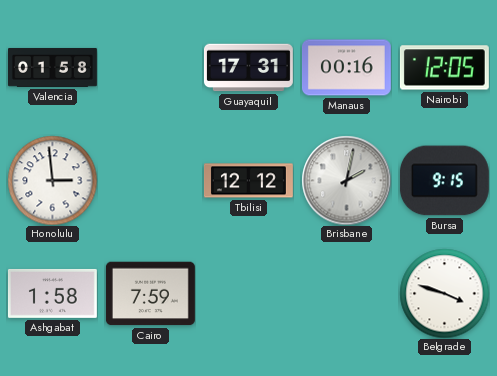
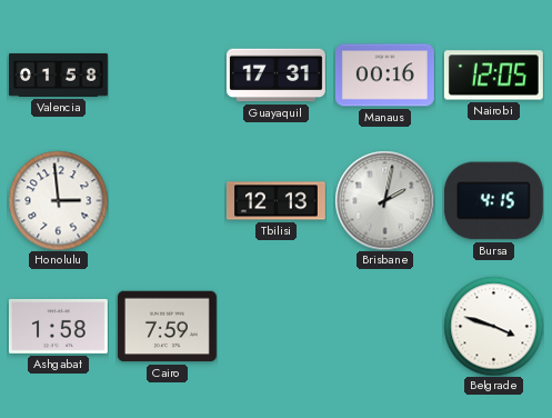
Tbilisi: 12:12 -> 12:13
Bursa: 9:15 -> 4:15
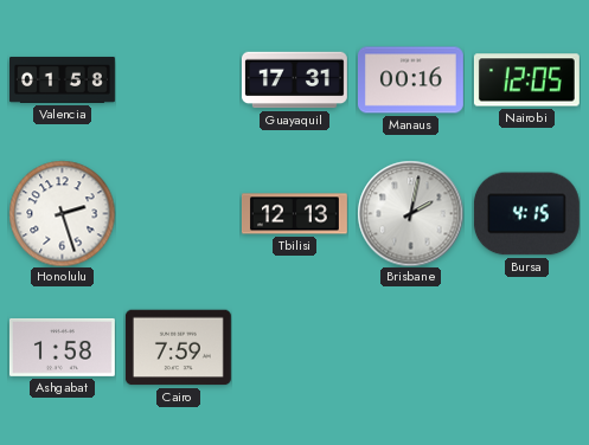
Honolulu: 2:59 -> 2:27
Belgrade: 3:48 -> none
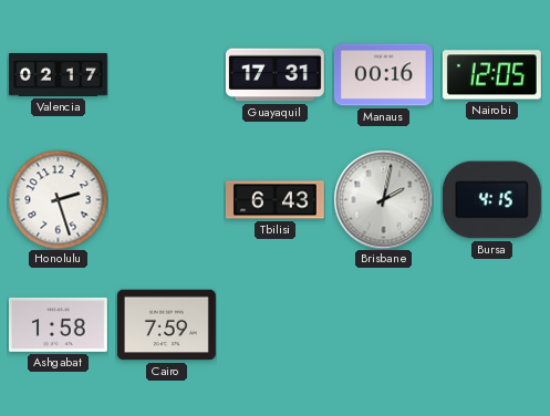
Valencia: 01:58 -> 02:17
Tbilisi: 12:13 -> 6:43
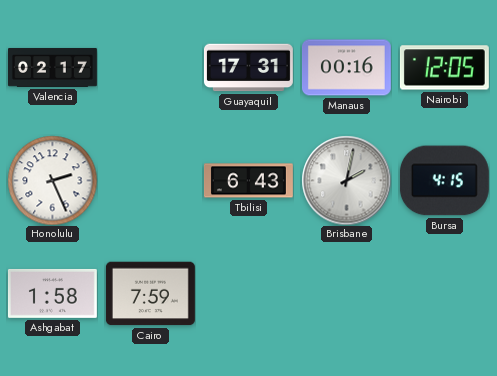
Honolulu: 2:27 -> 2:26
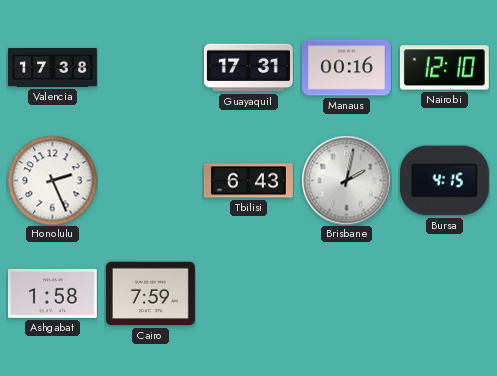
Valencia: 02:17 -> 17:38
Nairobi: 12:05 -> 12:10
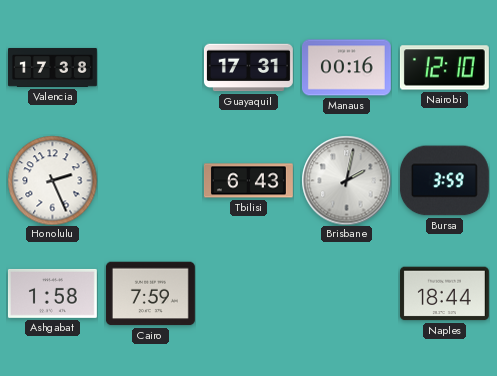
Bursa: 4:15 -> 3:59
Naples: none -> 18:44
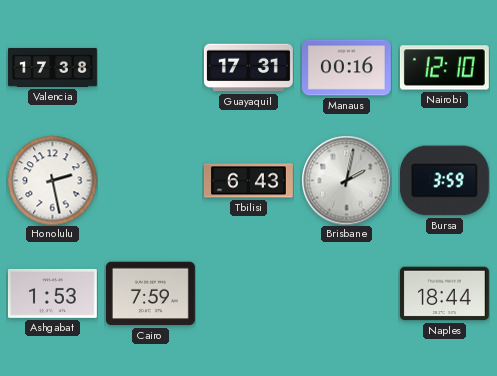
Honolulu: 2:26 -> 2:28
Ashgabat: 1:58 -> 1:53
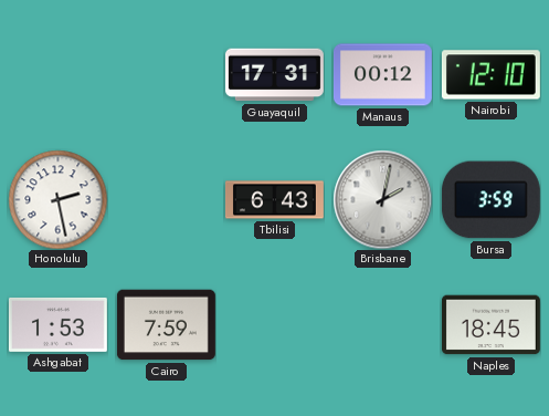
Valencia: 17:38 -> none
Manaus: 00:16 -> 00:12
Naples: 18:44 -> 18:45
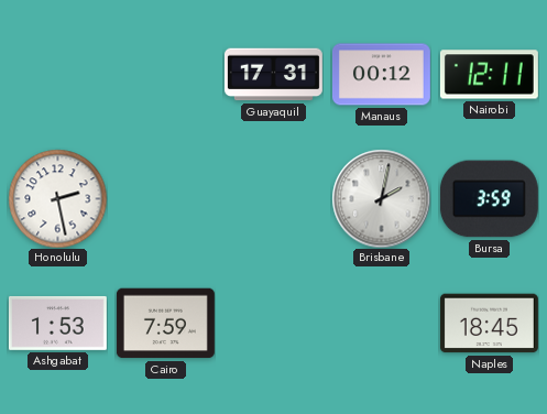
Nairobi: 12:10 -> 12:11
Tbilisi: 6:43 -> none
